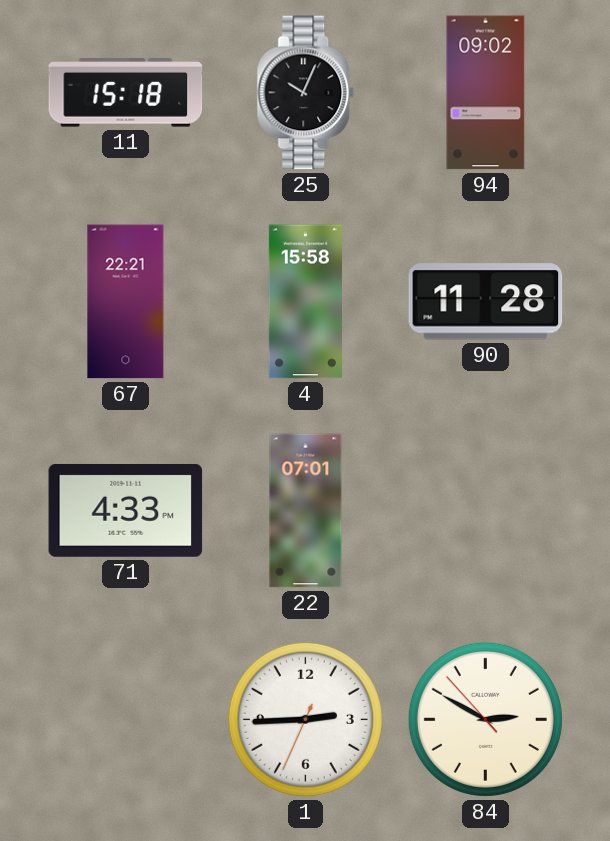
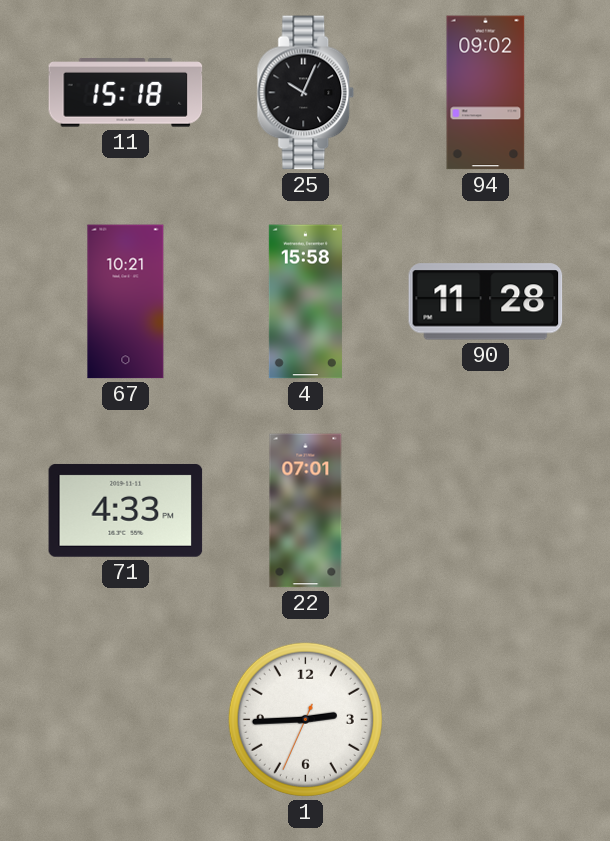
67: 22:21 -> 10:21
84: 2:49 -> none
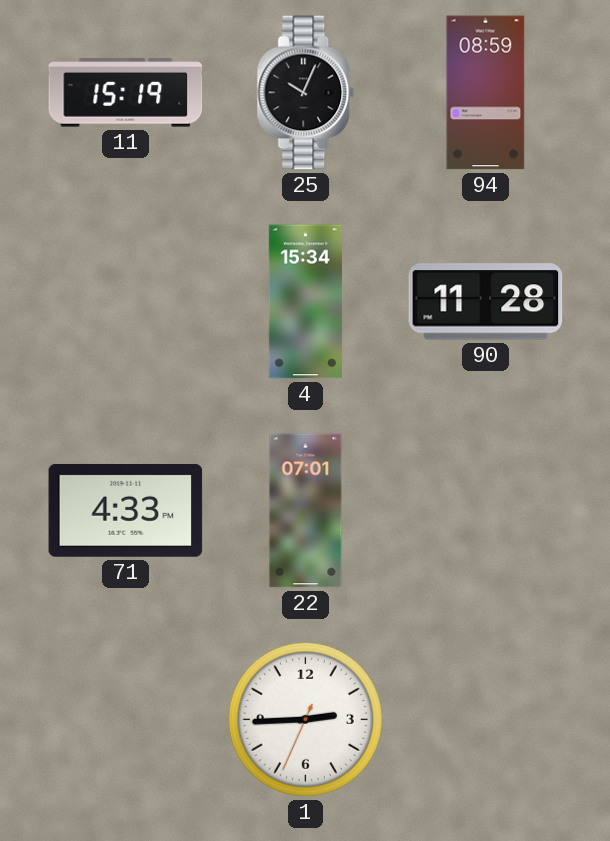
11: 15:18 -> 15:19
94: 09:02 -> 08:59
67: 10:21 -> none
4: 15:58 -> 15:34
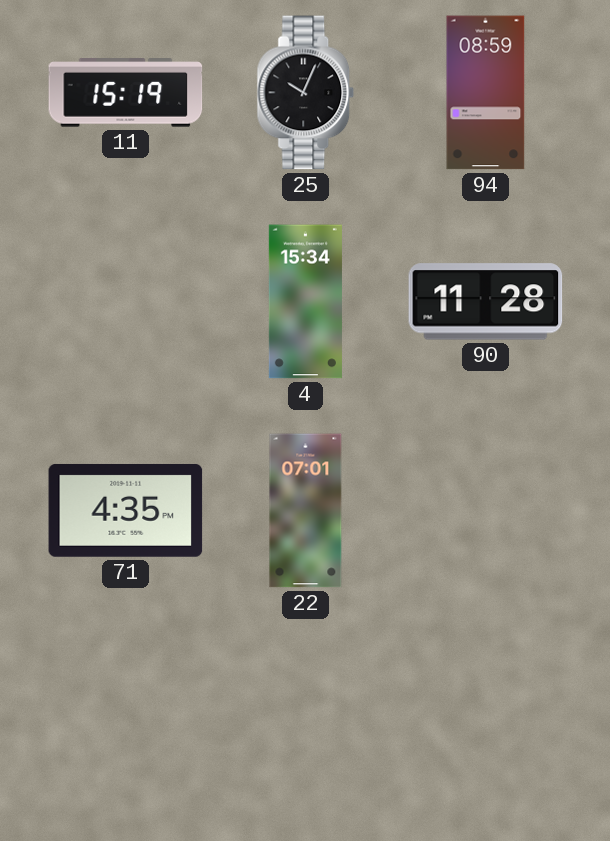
71: 4:33 -> 4:35
1: 2:44 -> none
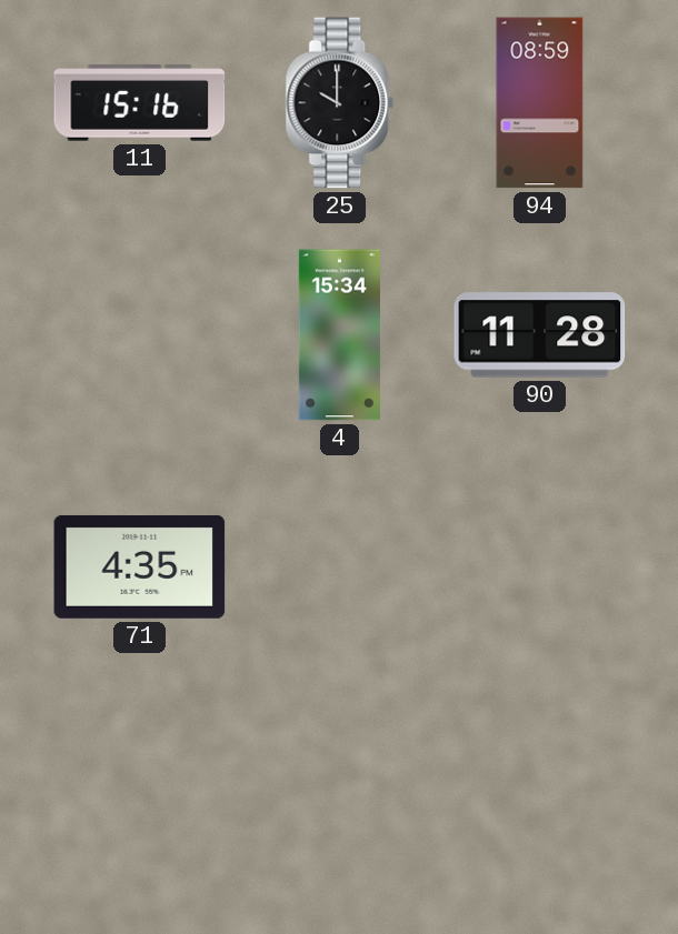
11: 15:19 -> 15:16
25: 10:04 -> 10:00
22: 07:01 -> none
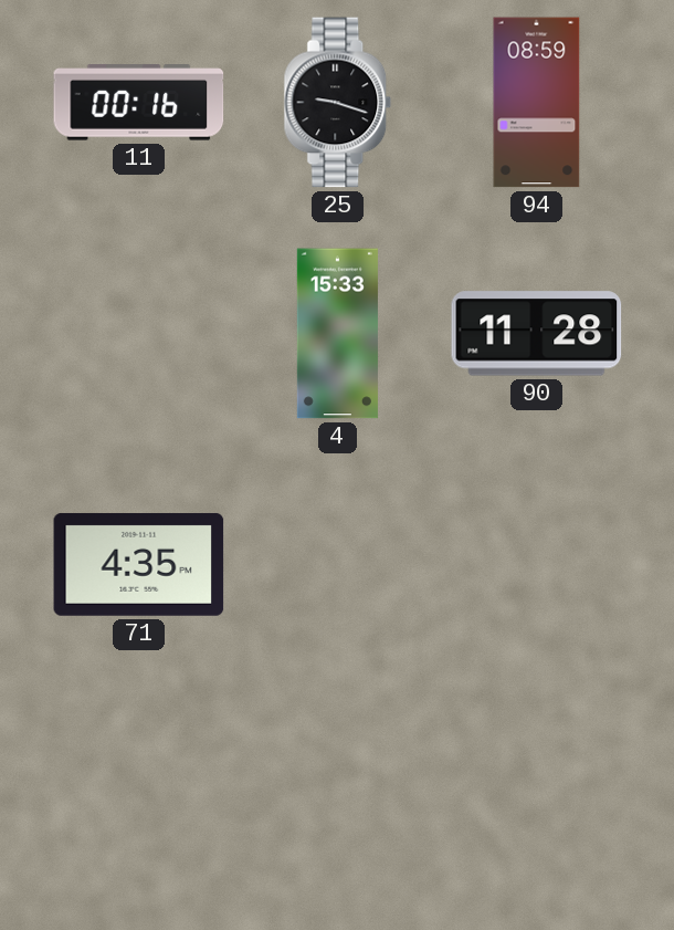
11: 15:16 -> 00:16
25: 10:00 -> 9:18
4: 15:34 -> 15:33
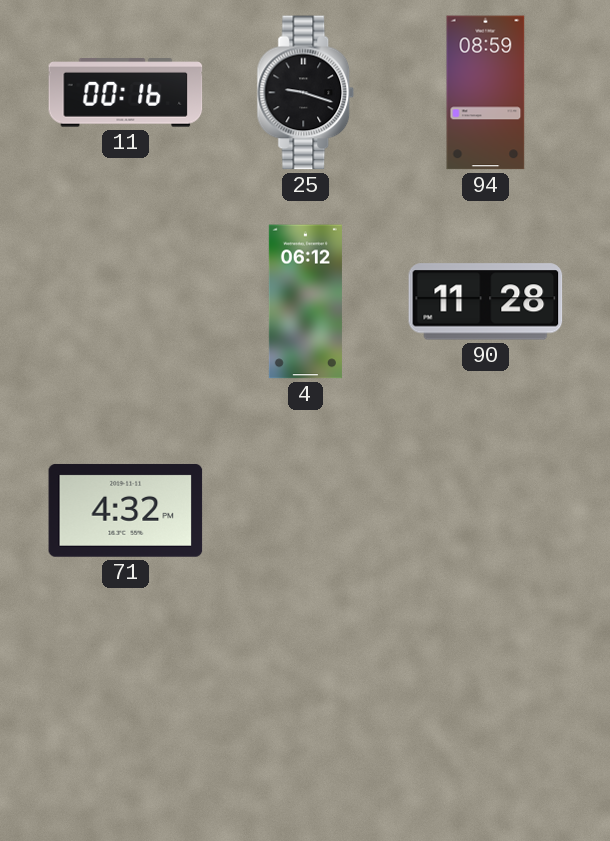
4: 15:33 -> 06:12
71: 4:35 -> 4:32
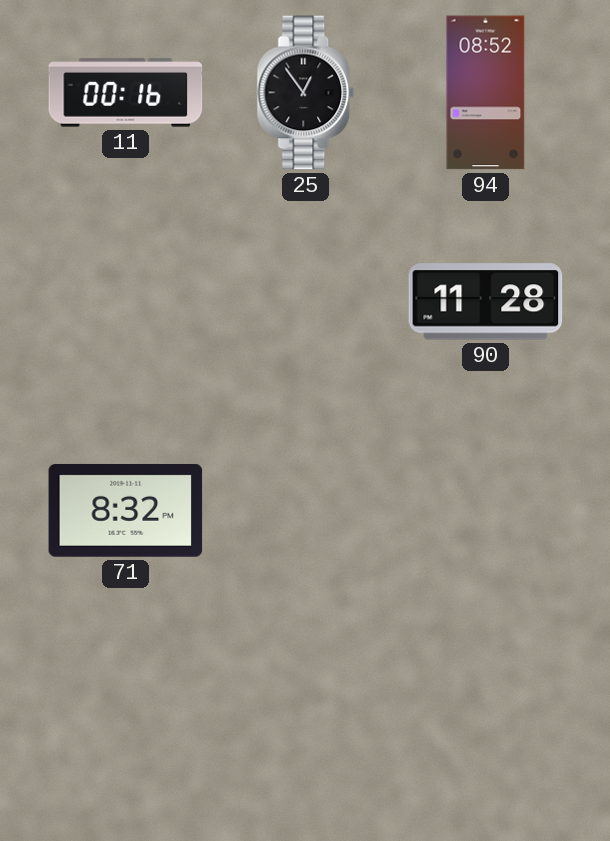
25: 9:18 -> 12:54
94: 08:59 -> 08:52
4: 06:12 -> none
71: 4:32 -> 8:32
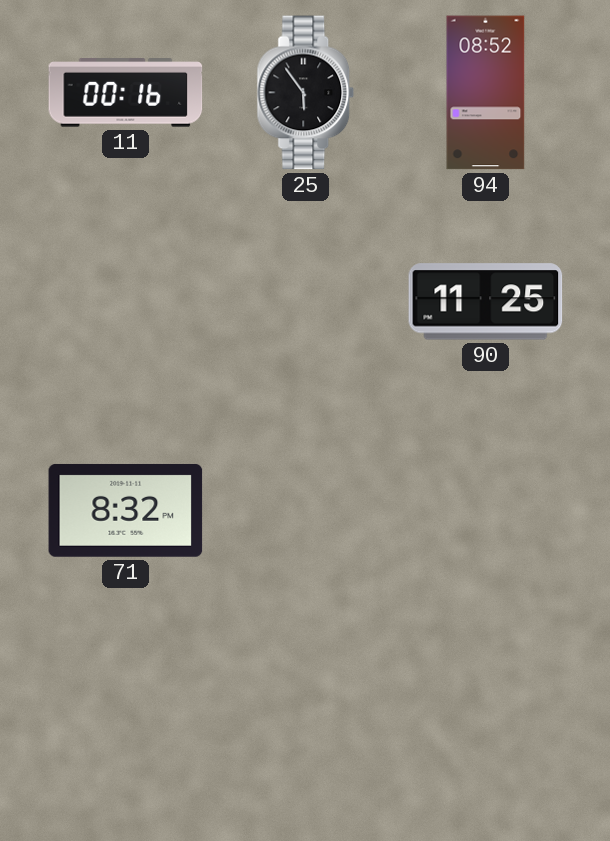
25: 12:54 -> 5:54
90: 11:28 -> 11:25
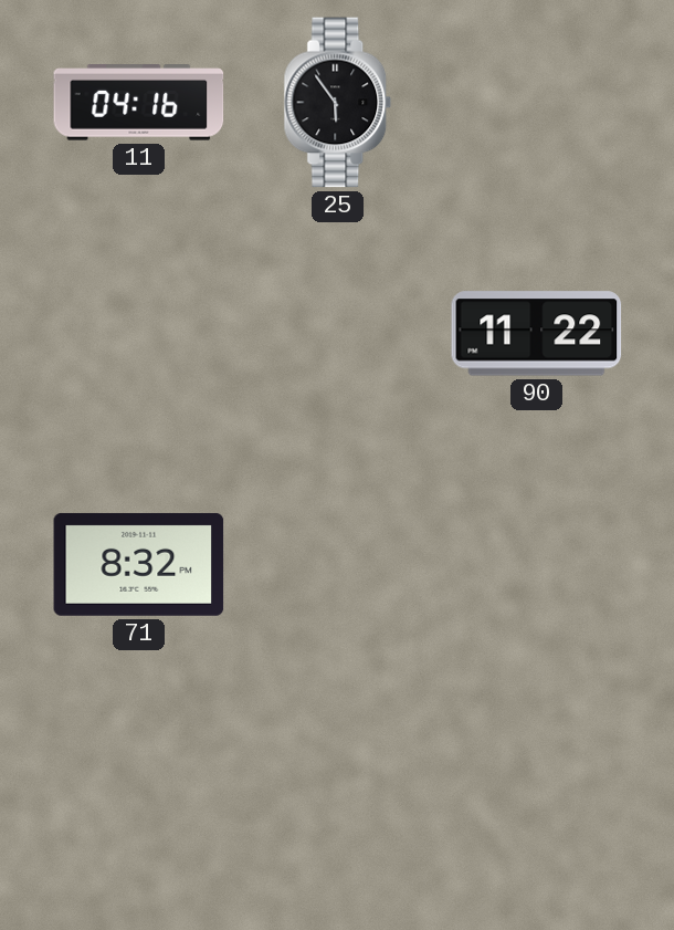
11: 00:16 -> 04:16
94: 08:52 -> none
90: 11:25 -> 11:22
